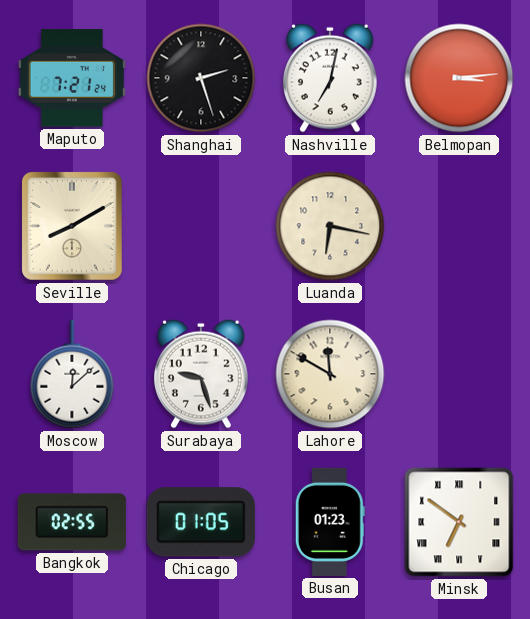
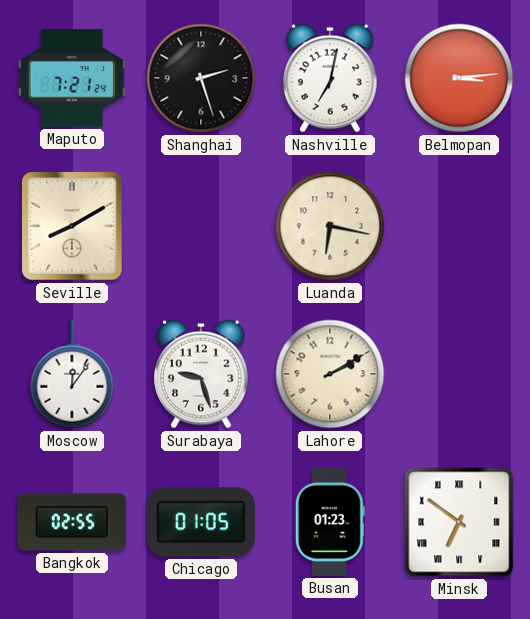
Moscow: 12:08 -> 12:06
Lahore: 11:50 -> 2:10
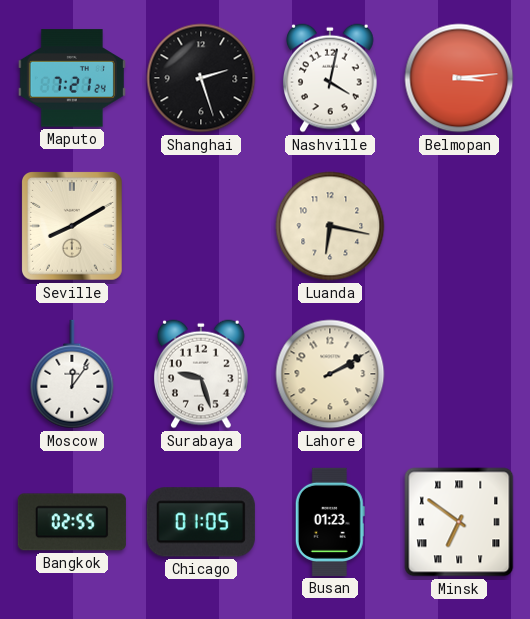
Nashville: 7:02 -> 4:02
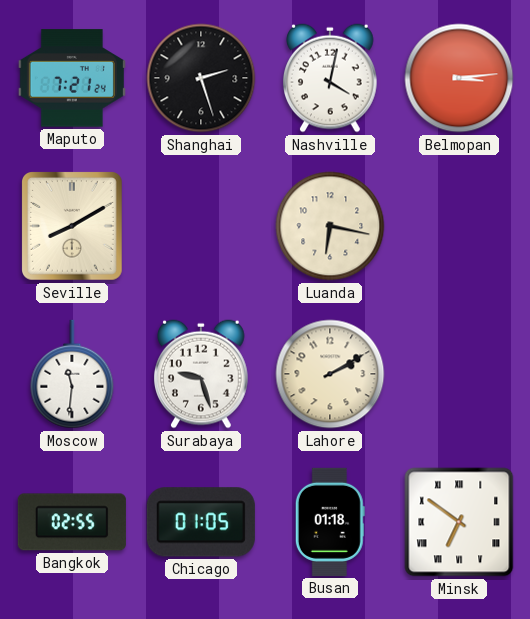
Moscow: 12:06 -> 11:31
Busan: 01:23 -> 01:18
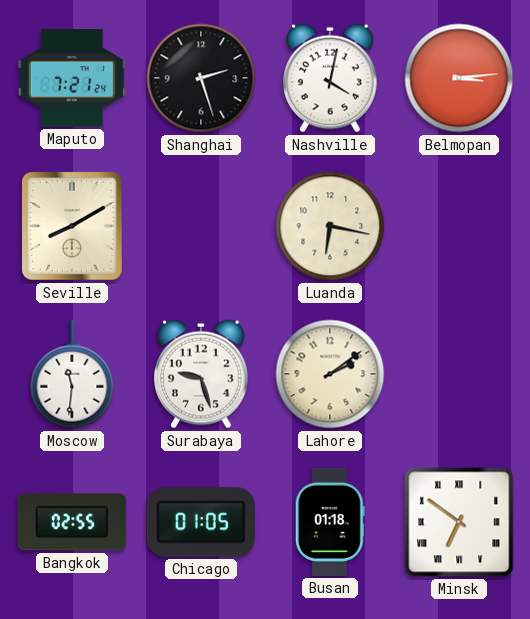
Lahore: 2:10 -> 2:09
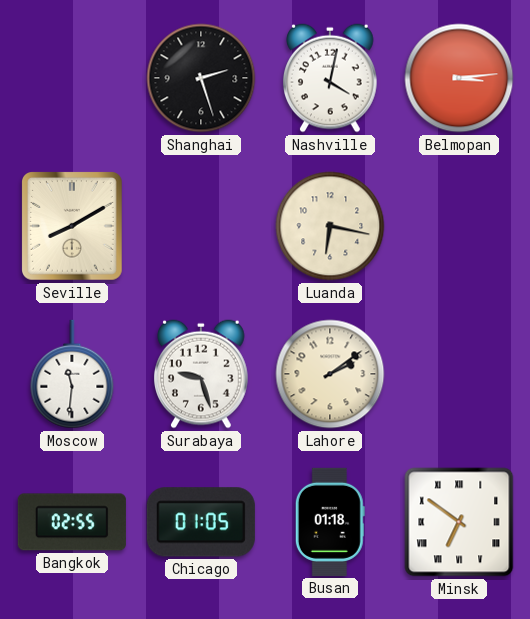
Maputo: 7:21 -> none
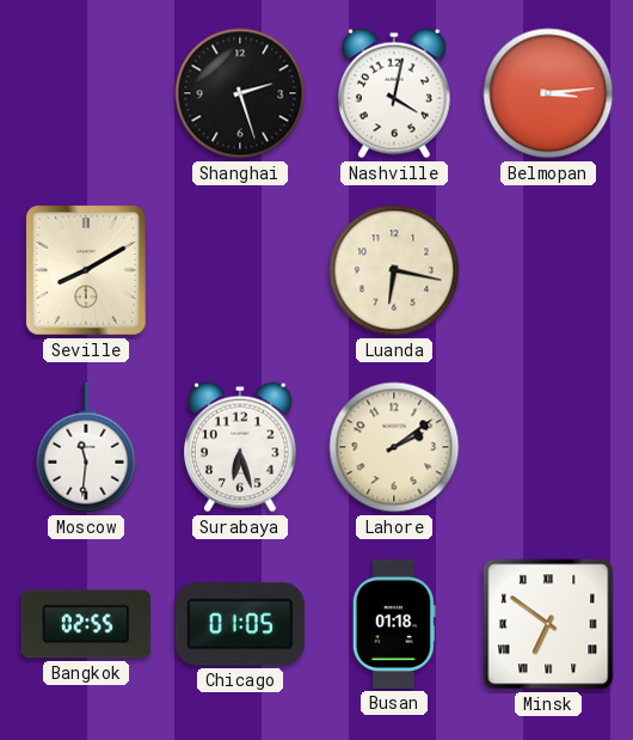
Surabaya: 9:27 -> 6:27
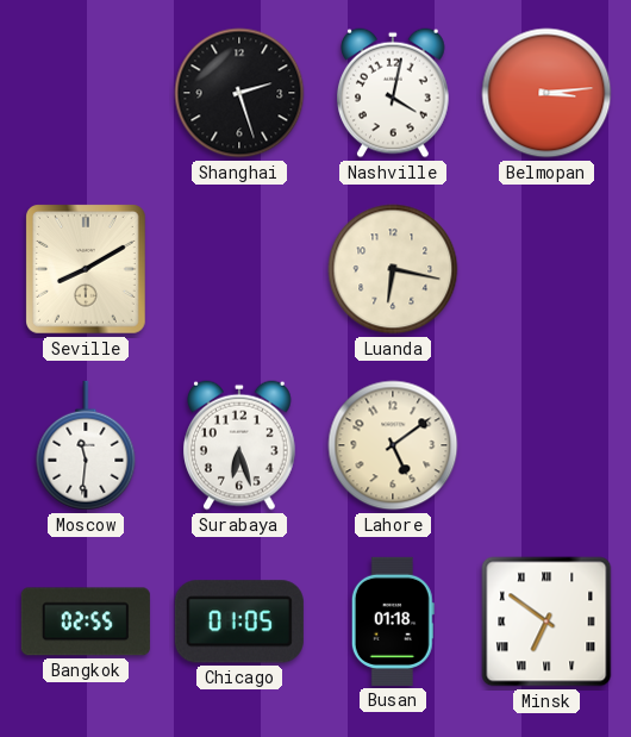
Lahore: 2:09 -> 5:09
